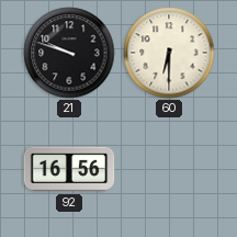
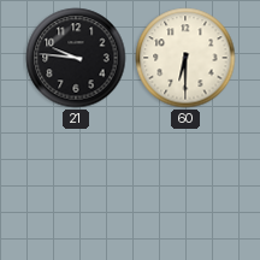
21: 9:48 -> 9:46
92: 16:56 -> none
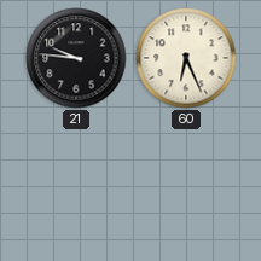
60: 6:30 -> 6:26
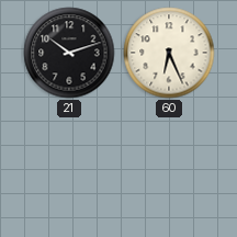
21: 9:46 -> 10:12
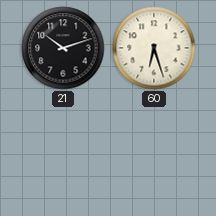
60: 6:26 -> 6:27
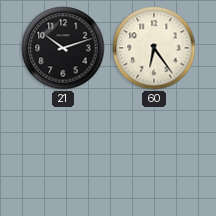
60: 6:27 -> 6:24
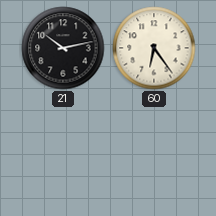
21: 10:12 -> 10:13
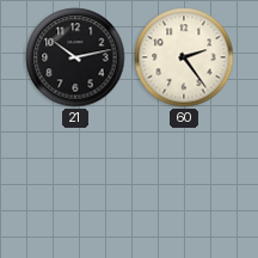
60: 6:24 -> 2:24
